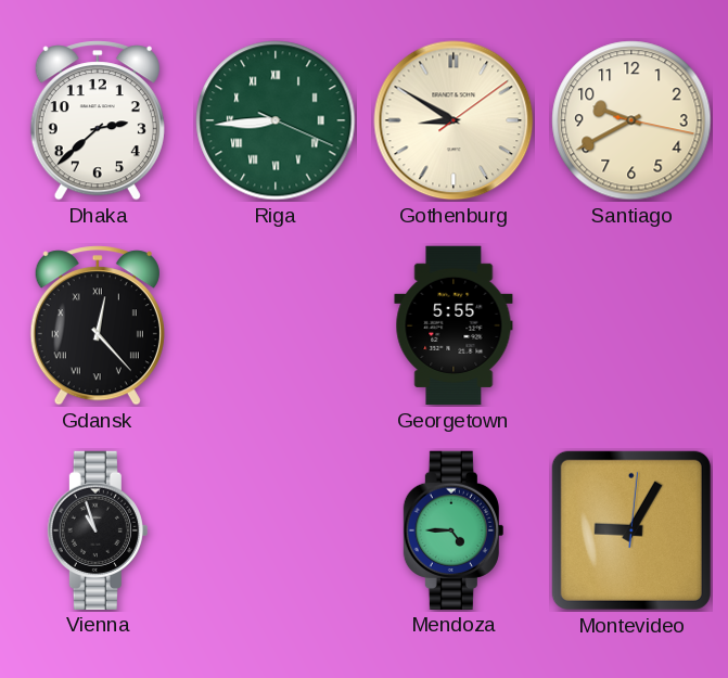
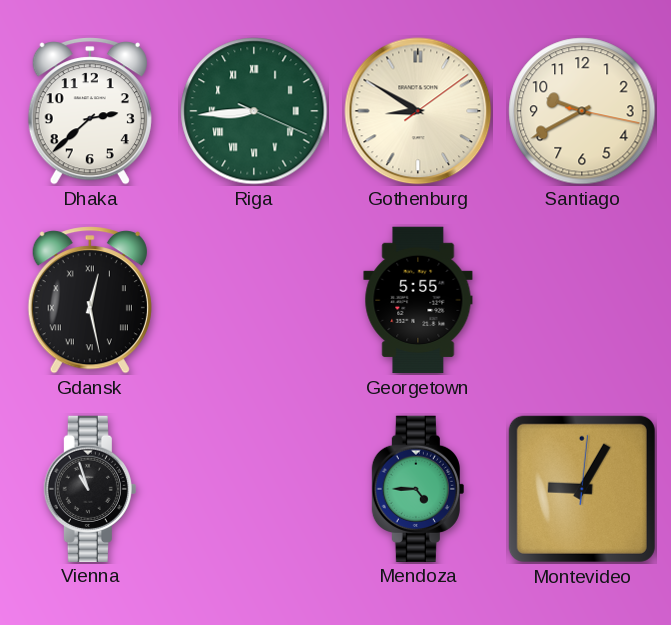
Gdansk: 12:23 -> 12:28
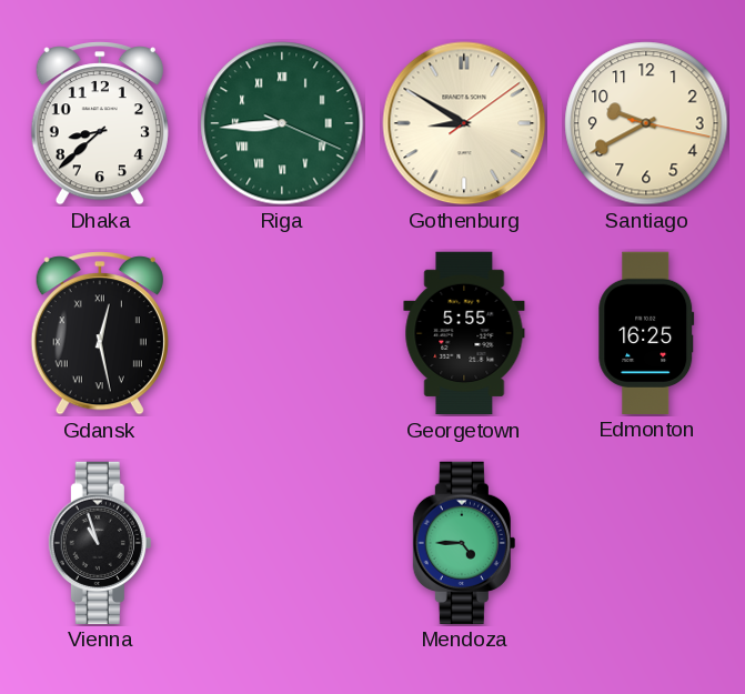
Dhaka: 2:38 -> 8:38
Edmonton: none -> 16:25
Montevideo: 9:05 -> none
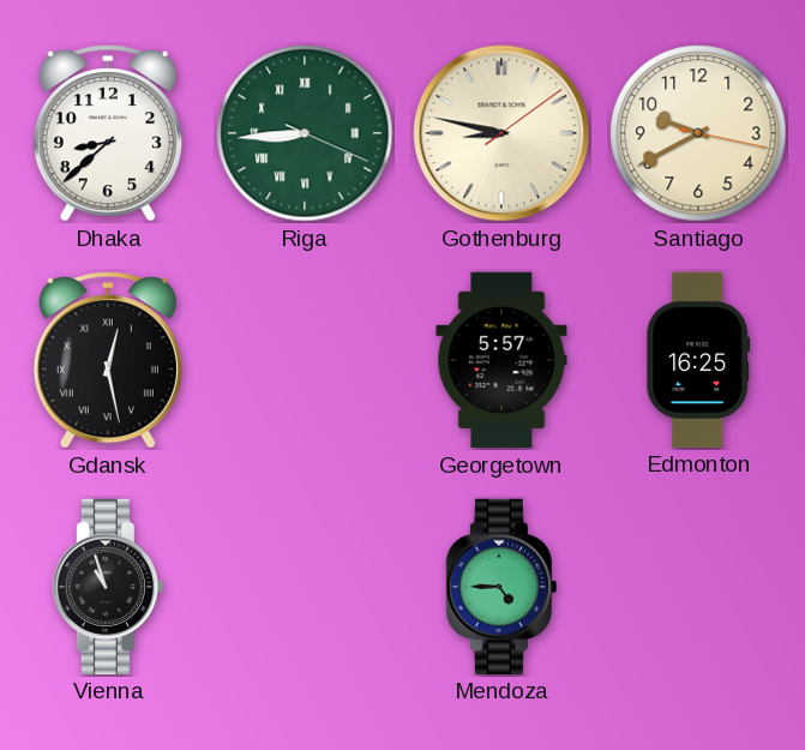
Gothenburg: 8:50 -> 8:47
Georgetown: 5:55 -> 5:57
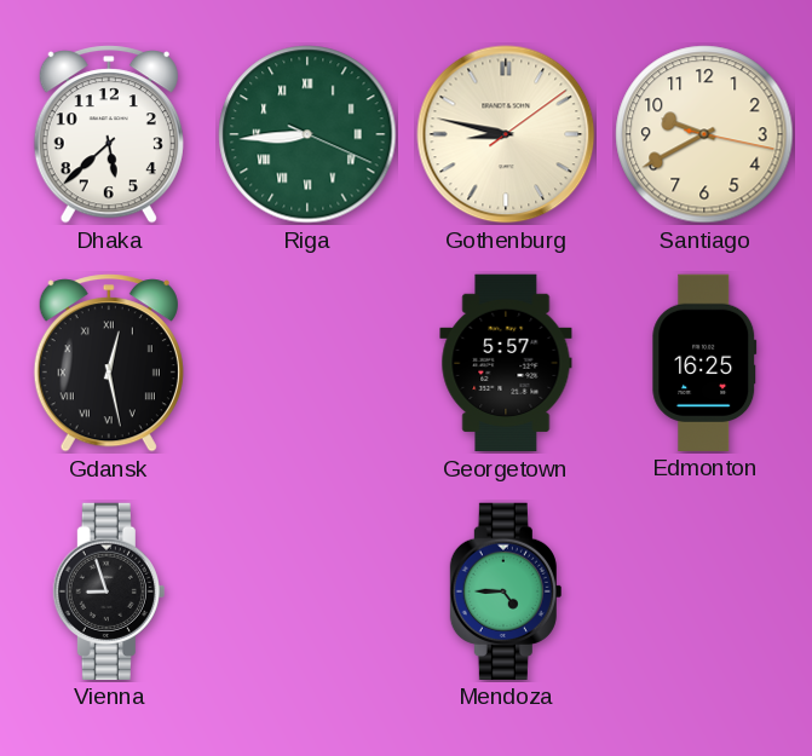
Dhaka: 8:38 -> 5:38
Vienna: 10:57 -> 8:57
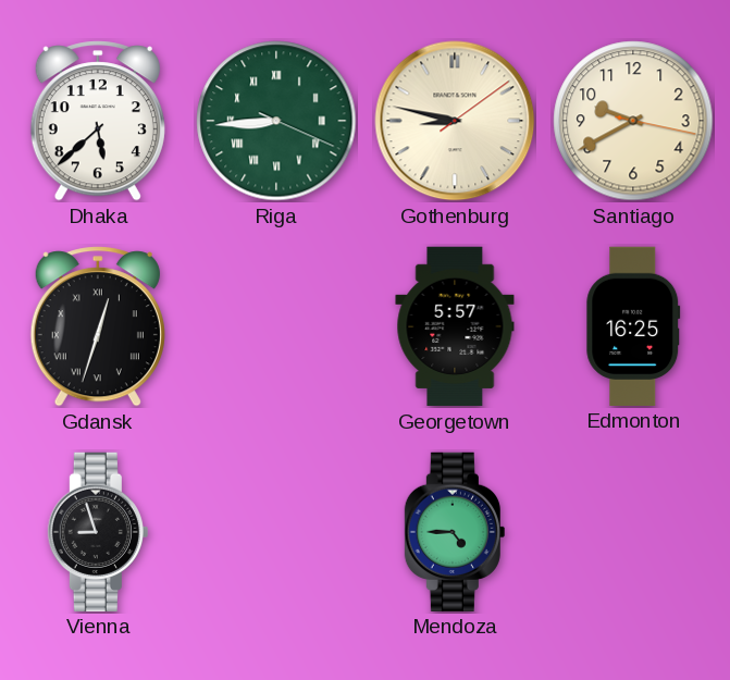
Gdansk: 12:28 -> 12:33
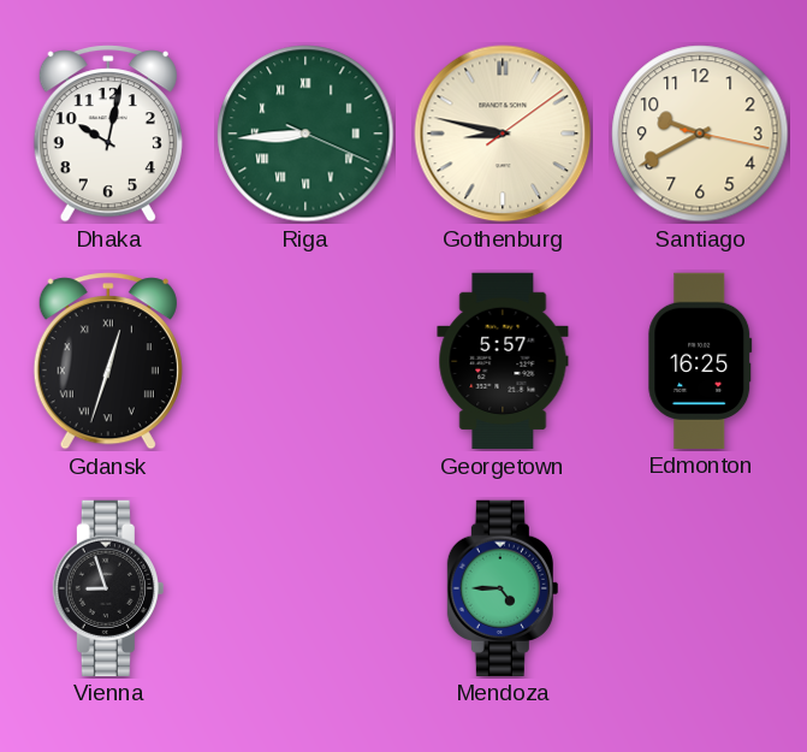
Dhaka: 5:38 -> 10:02
